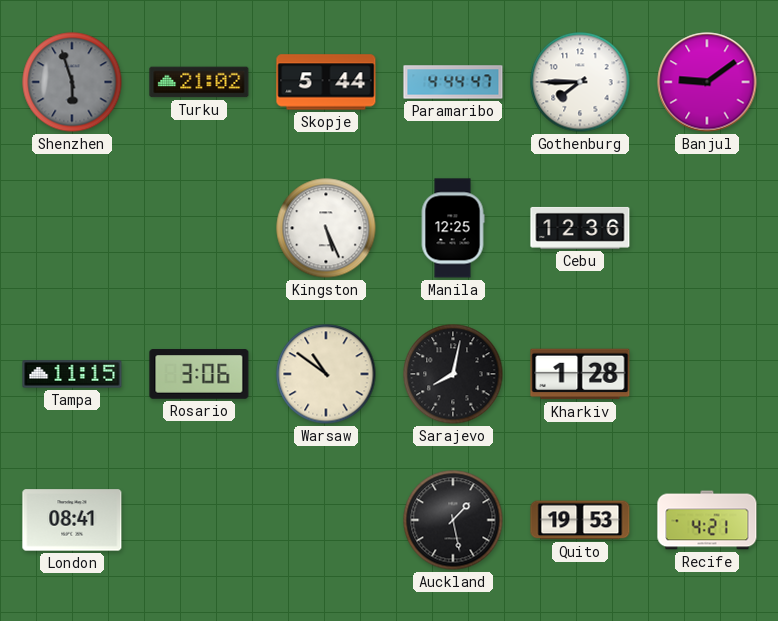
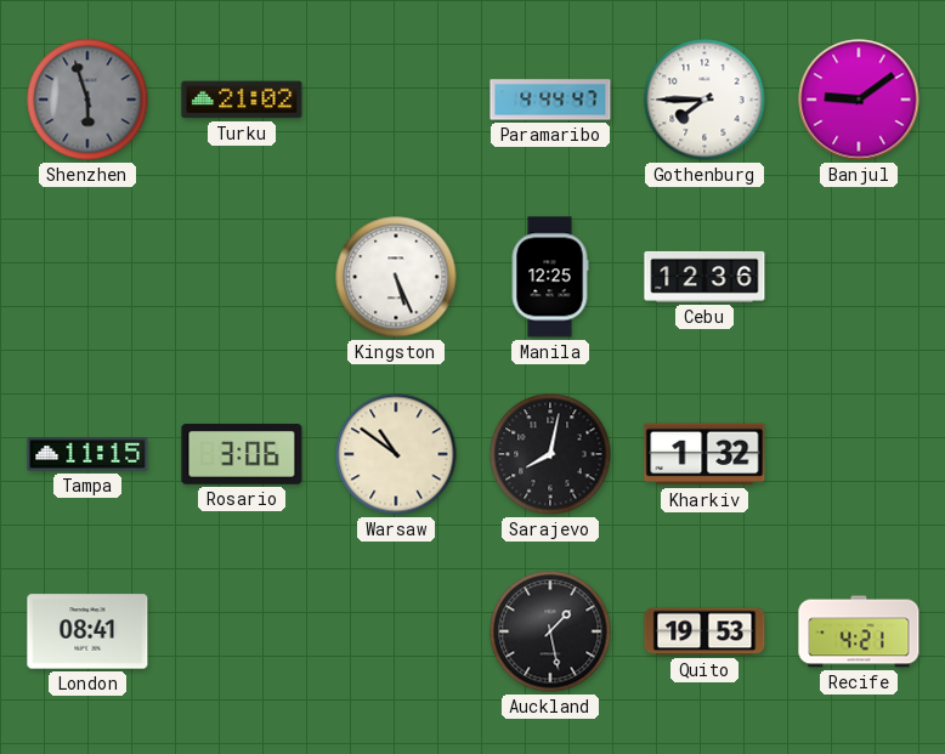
Skopje: 5:44 -> none
Kharkiv: 1:28 -> 1:32
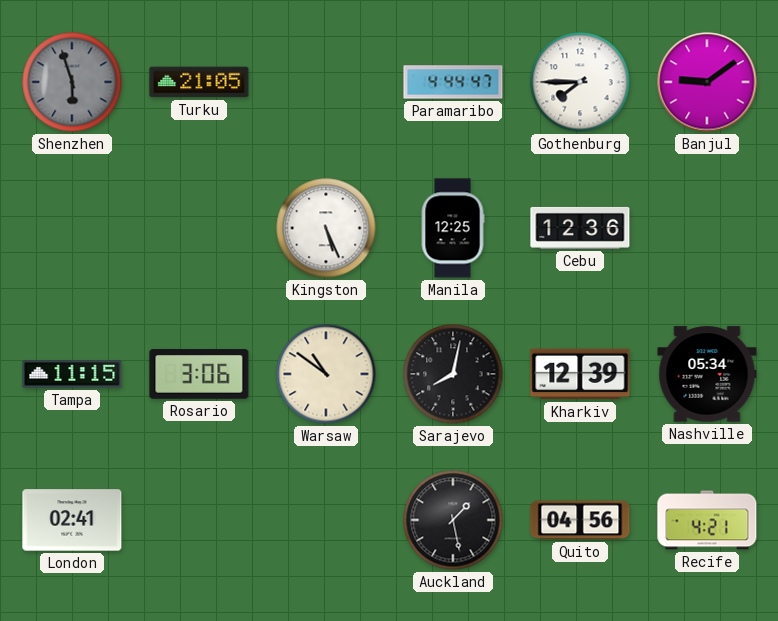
Turku: 21:02 -> 21:05
Kharkiv: 1:32 -> 12:39
Nashville: none -> 05:34
London: 08:41 -> 02:41
Quito: 19:53 -> 04:56
